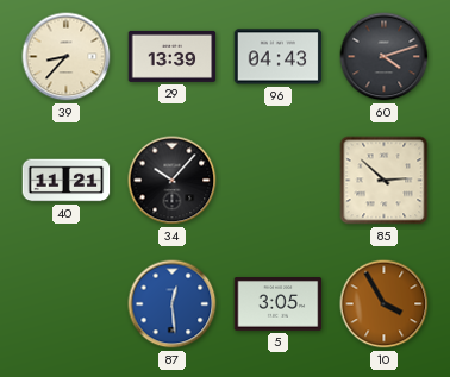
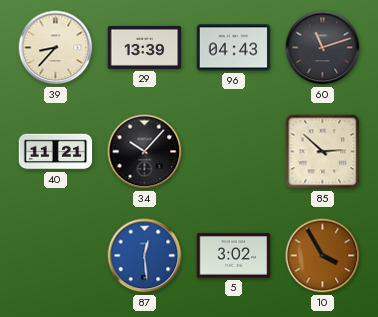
60: 4:12 -> 11:12
5: 3:05 -> 3:02
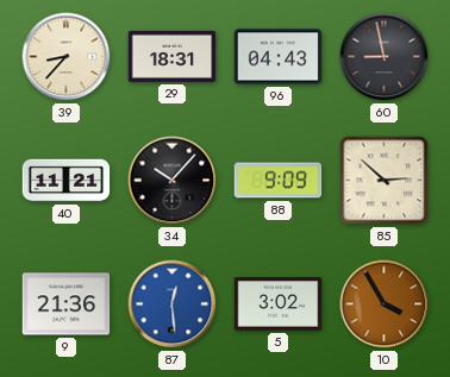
29: 13:39 -> 18:31
60: 11:12 -> 8:58
88: none -> 9:09
9: none -> 21:36
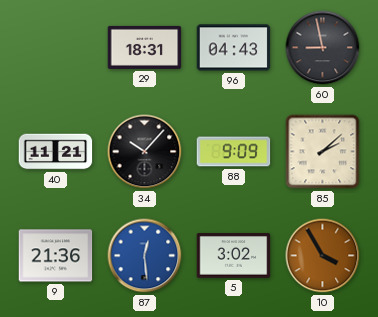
39: 8:37 -> none
85: 2:52 -> 2:08
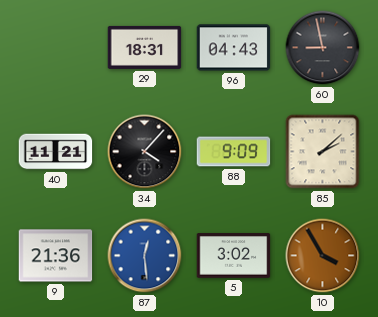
34: 10:07 -> 4:07
